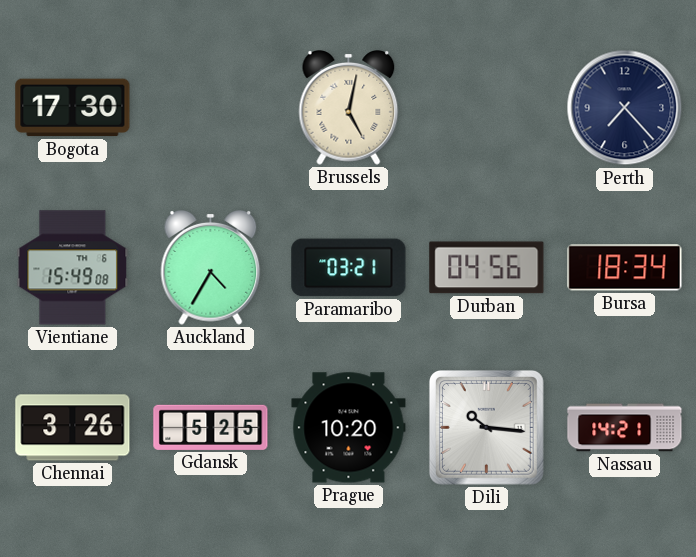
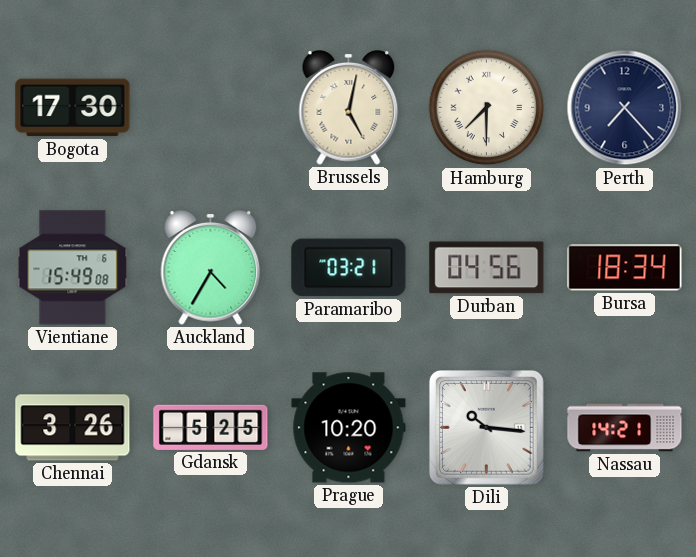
Hamburg: none -> 7:30
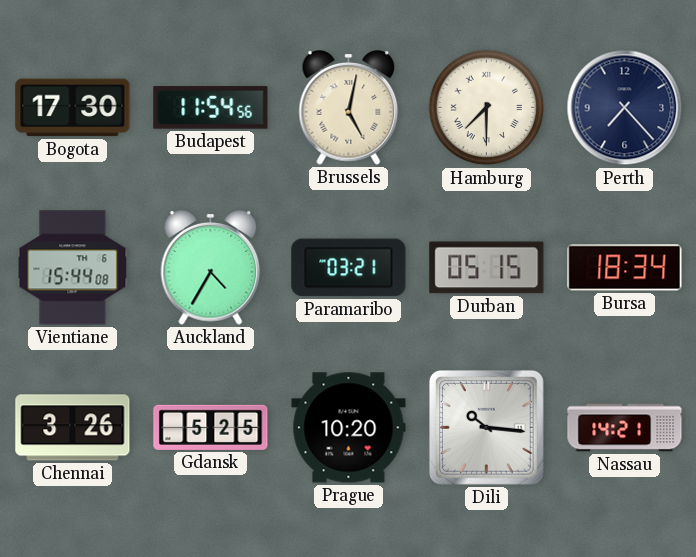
Budapest: none -> 11:54
Vientiane: 15:49 -> 15:44
Durban: 04:56 -> 05:15
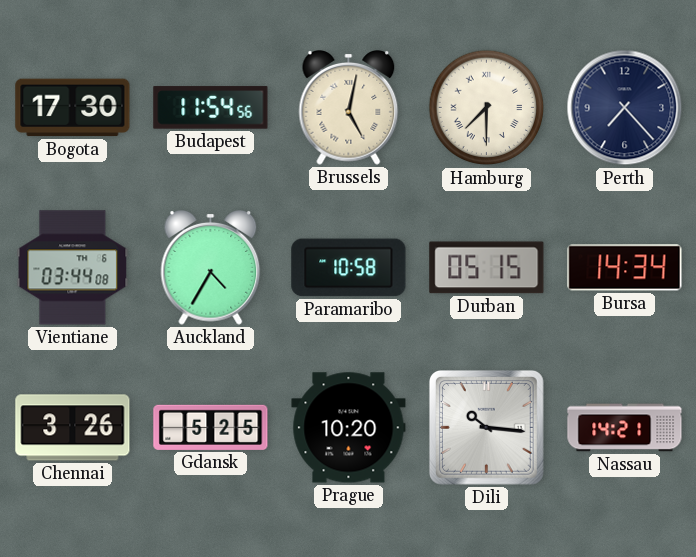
Vientiane: 15:44 -> 03:44
Paramaribo: 03:21 -> 10:58
Bursa: 18:34 -> 14:34
